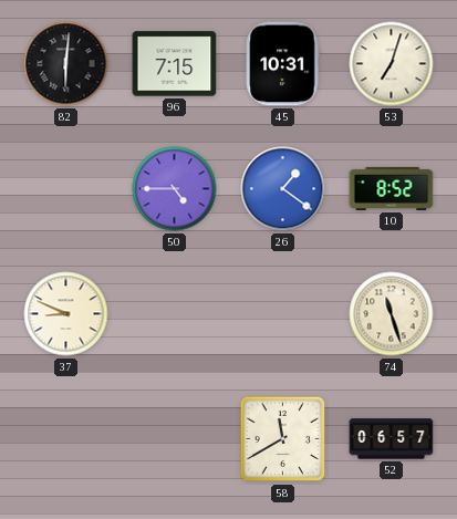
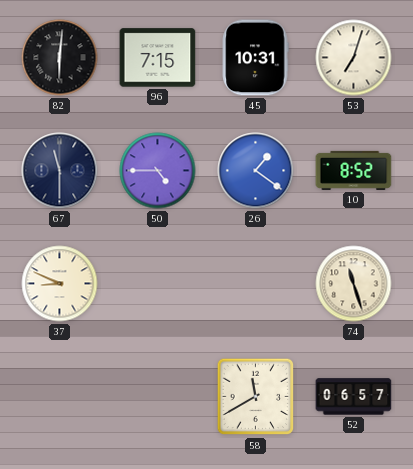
67: none -> 11:30
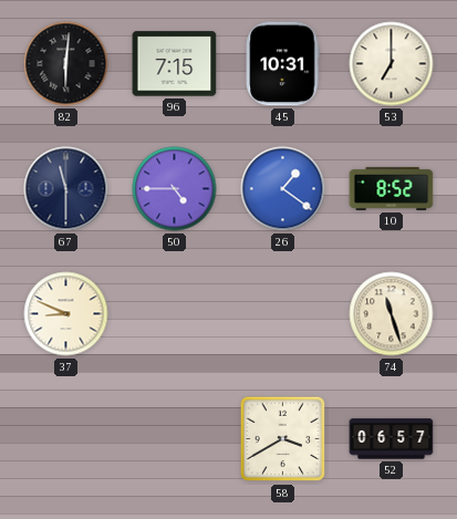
53: 7:03 -> 7:00
58: 11:40 -> 3:40
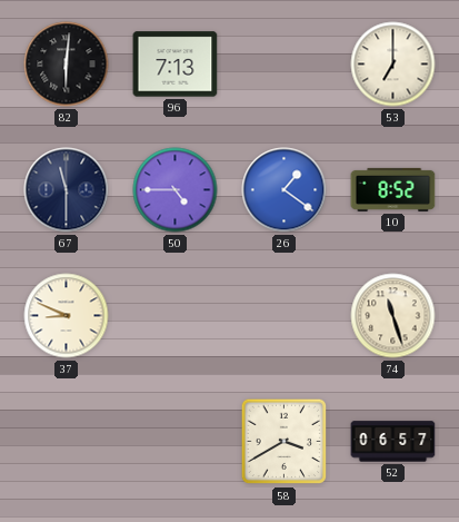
96: 7:15 -> 7:13
45: 10:31 -> none
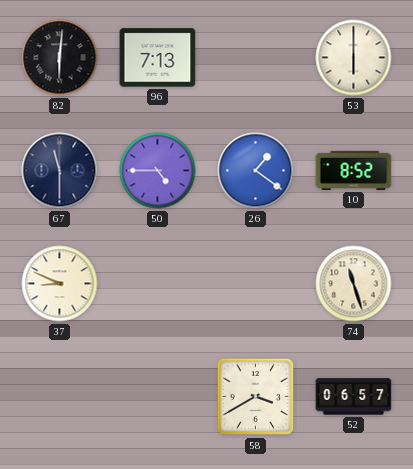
53: 7:00 -> 6:00
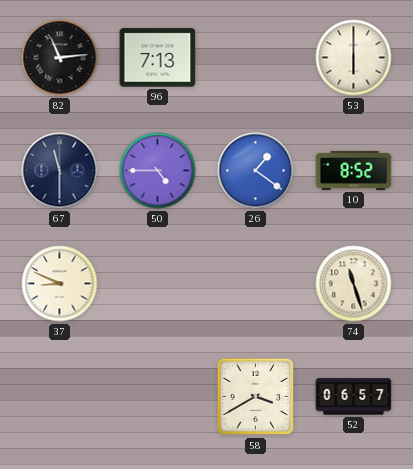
82: 6:01 -> 11:14
